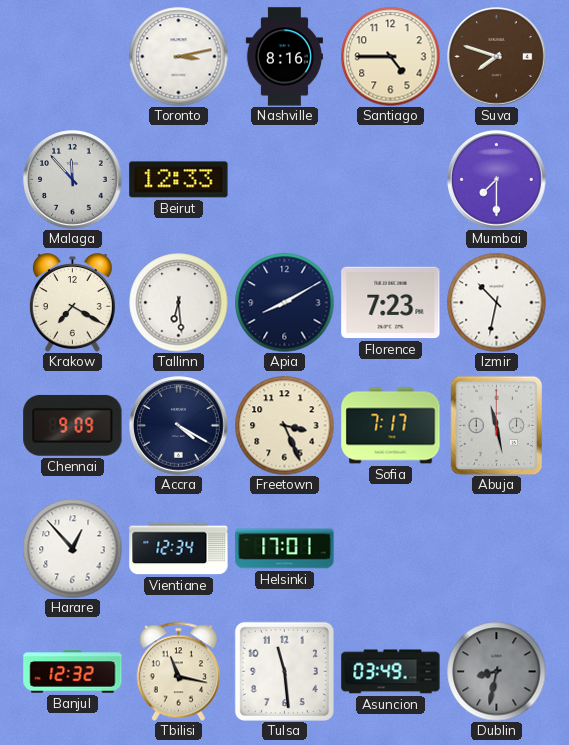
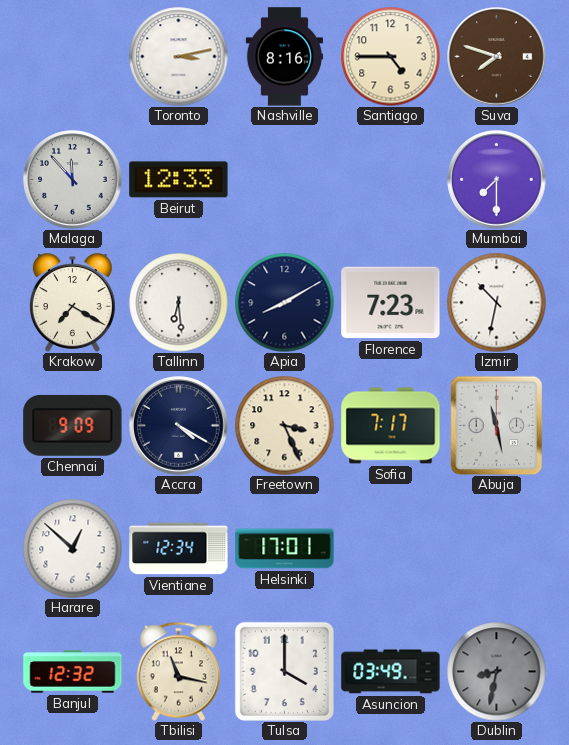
Harare: 12:53 -> 12:52
Tulsa: 11:29 -> 4:00
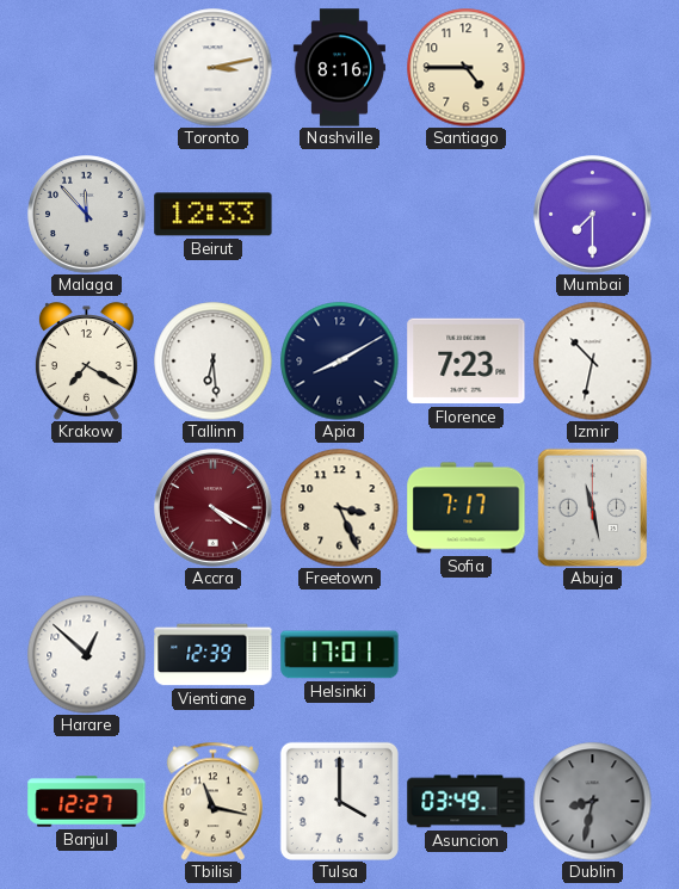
Suva: 7:48 -> none
Chennai: 9:09 -> none
Accra dial: navy -> burgundy
Vientiane: 12:34 -> 12:39
Banjul: 12:32 -> 12:27
